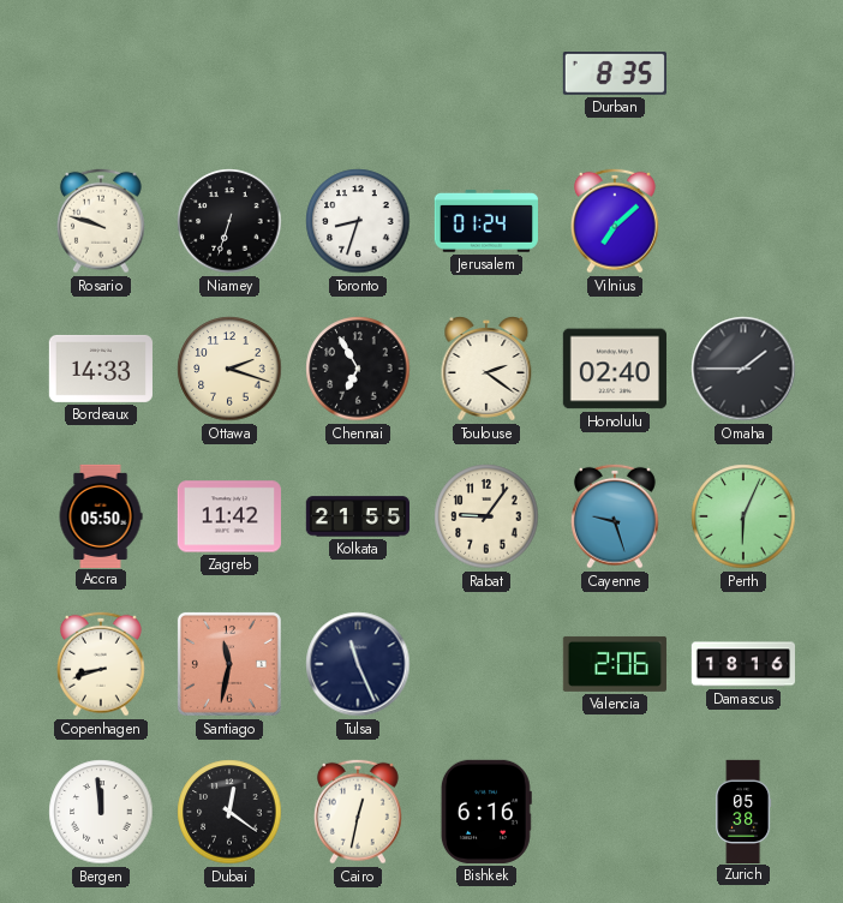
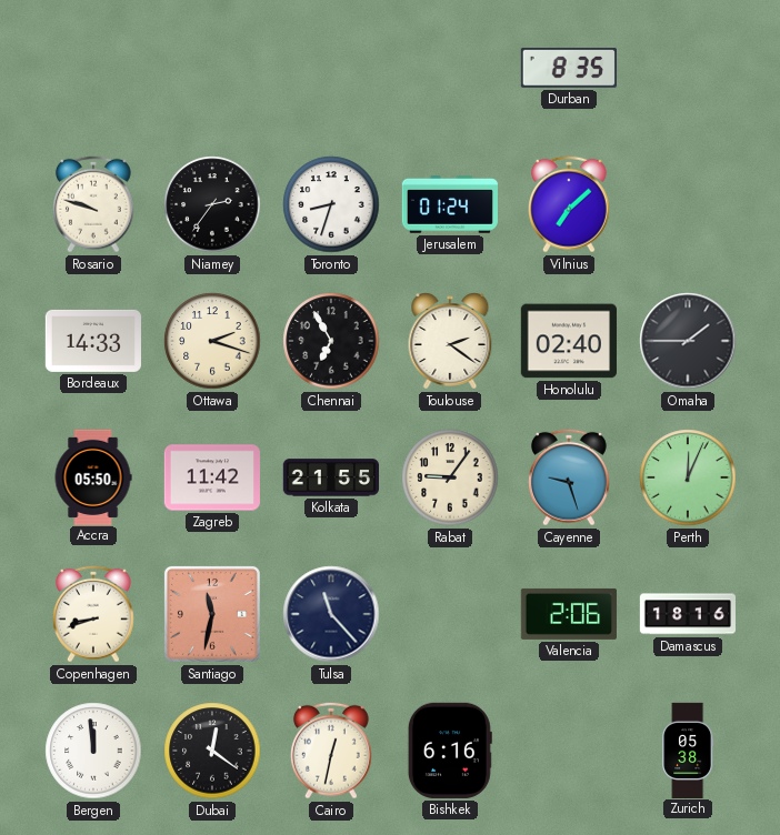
Niamey: 6:33 -> 2:36
Perth: 6:04 -> 12:04
Tulsa: 11:26 -> 11:23
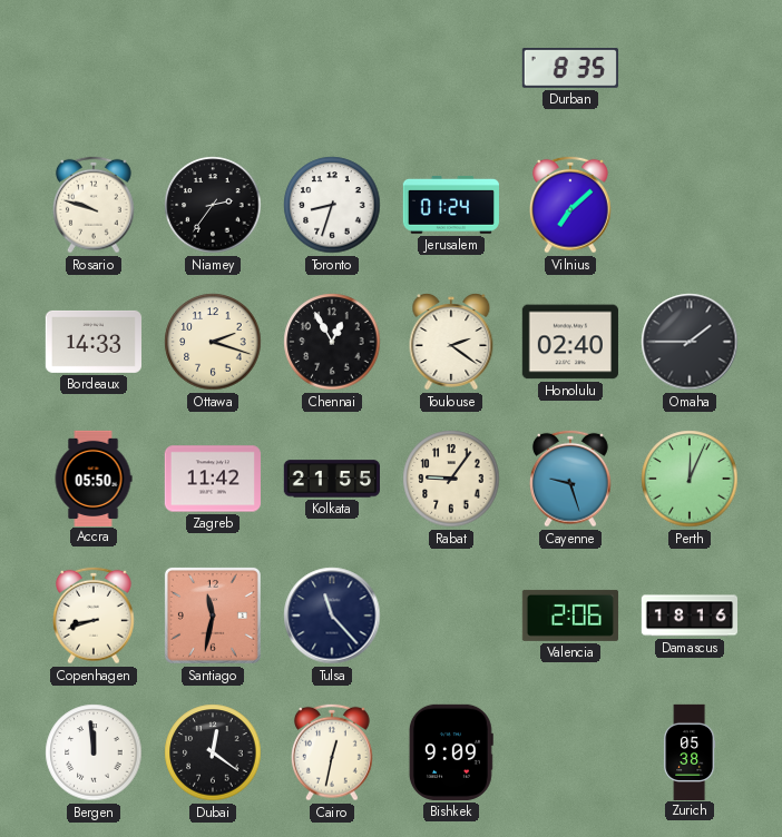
Chennai: 6:55 -> 12:55
Bishkek: 6:16 -> 9:09
